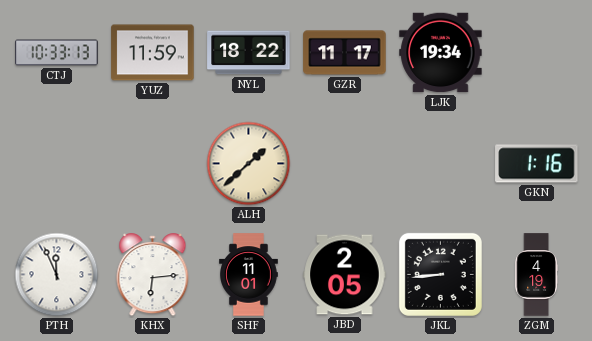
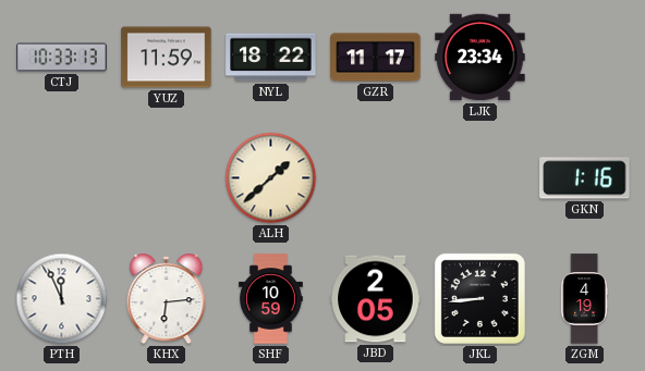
LJK: 19:34 -> 23:34
SHF: 11:01 -> 10:59
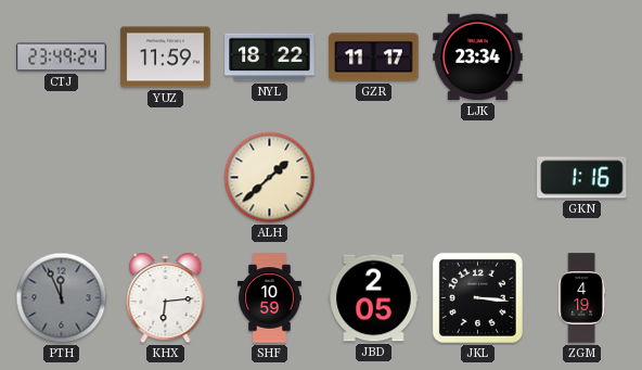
CTJ: 10:33 -> 23:49
PTH dial: white -> grey
JKL: 8:44 -> 3:16
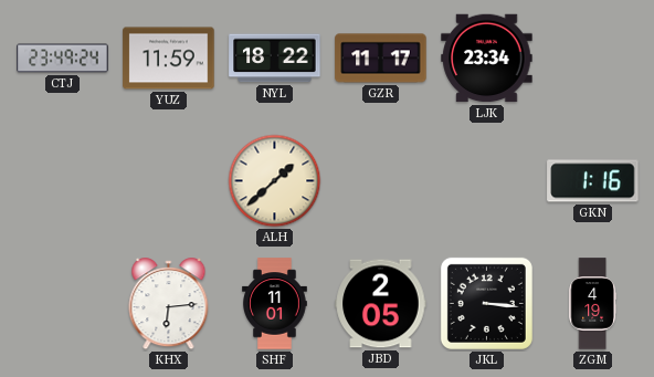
PTH: 11:56 -> none
SHF: 10:59 -> 11:01
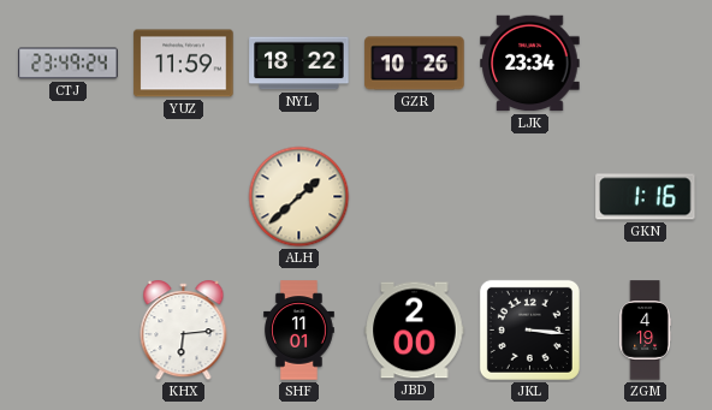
GZR: 11:17 -> 10:26
JBD: 2:05 -> 2:00
